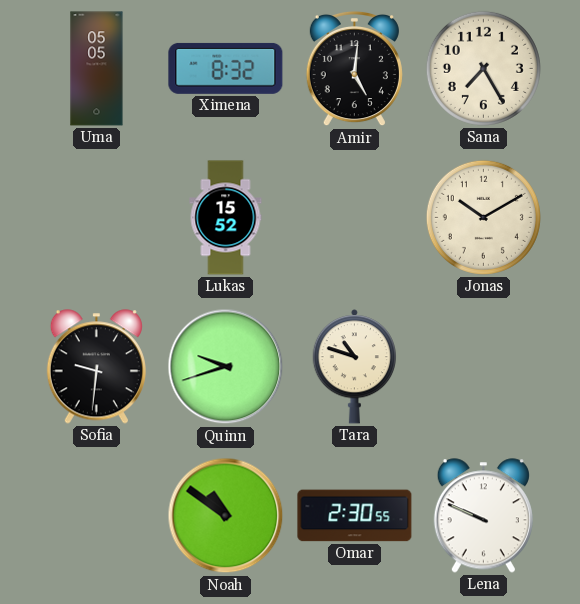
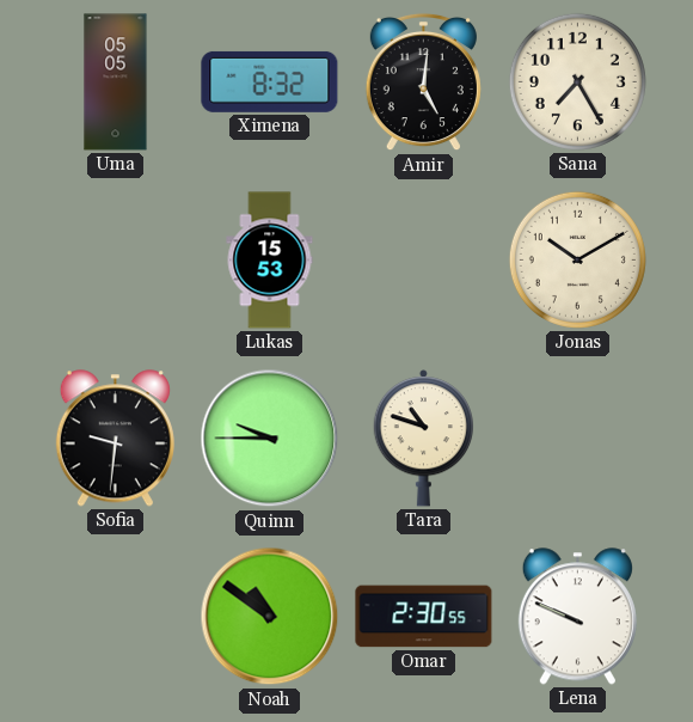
Lukas: 15:52 -> 15:53
Quinn: 9:42 -> 9:45
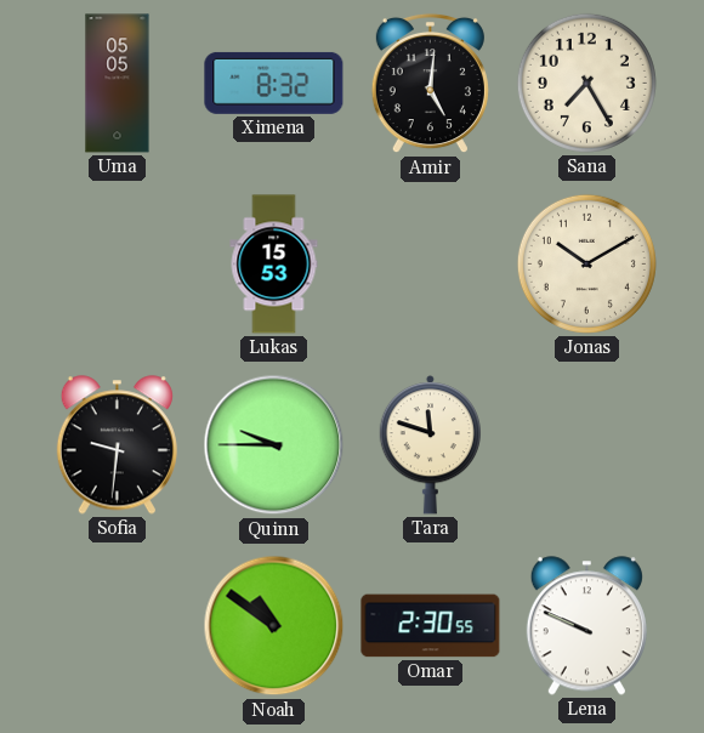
Tara: 10:48 -> 11:48
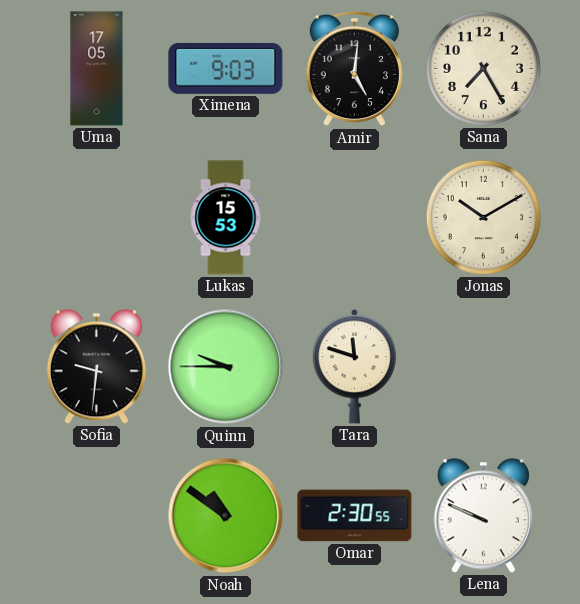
Uma: 05:05 -> 17:05
Ximena: 8:32 -> 9:03
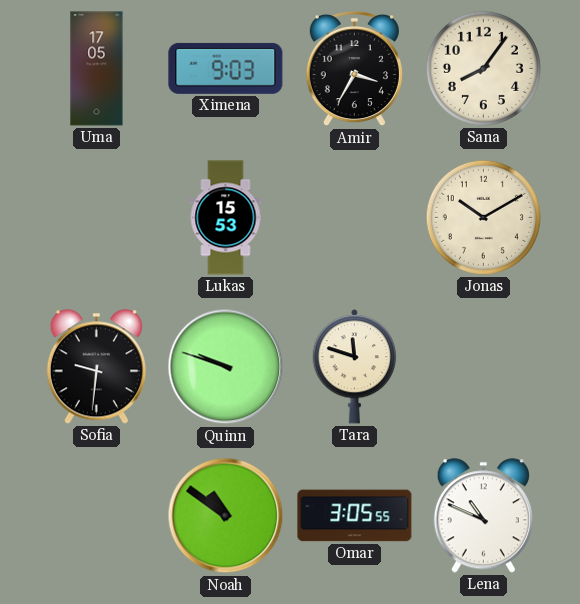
Amir: 5:01 -> 3:35
Sana: 7:25 -> 8:06
Quinn: 9:45 -> 9:48
Omar: 2:30 -> 3:05
Lena: 9:49 -> 10:49
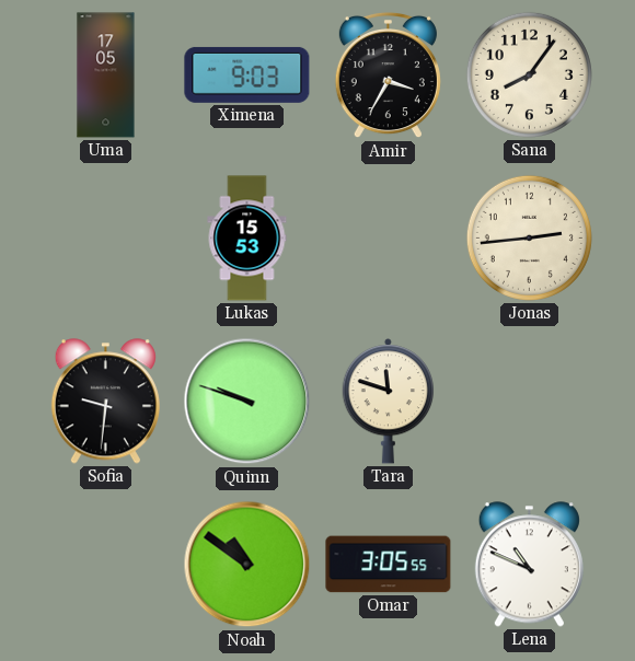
Jonas: 10:10 -> 2:44
